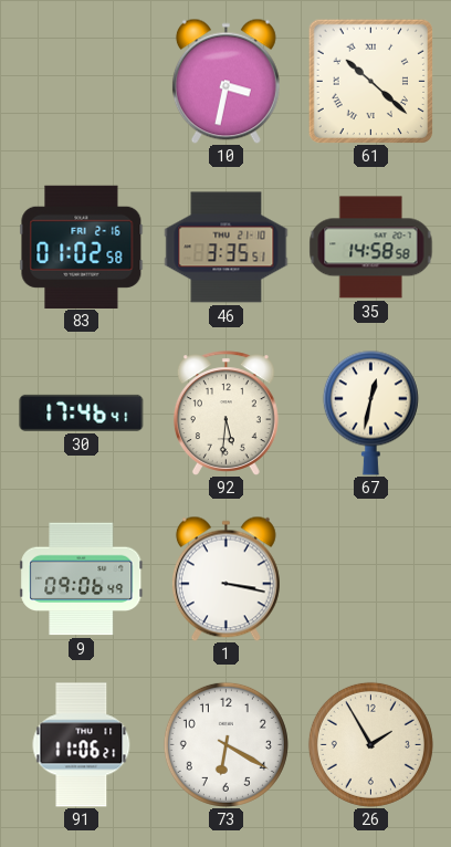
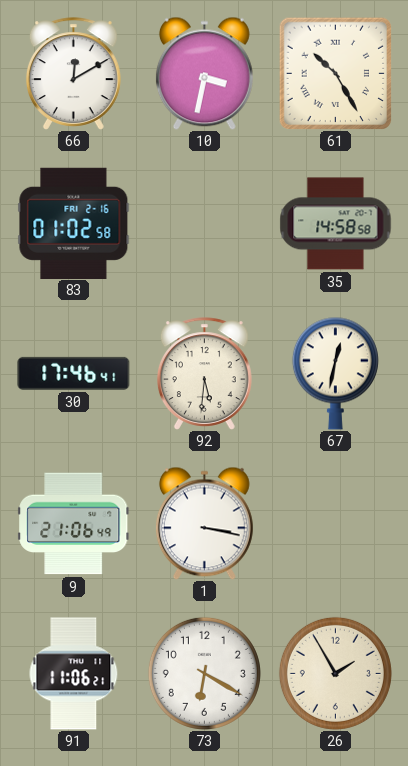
66: none -> 12:10
61: 10:22 -> 10:25
46: 3:35 -> none
9: 09:06 -> 21:06
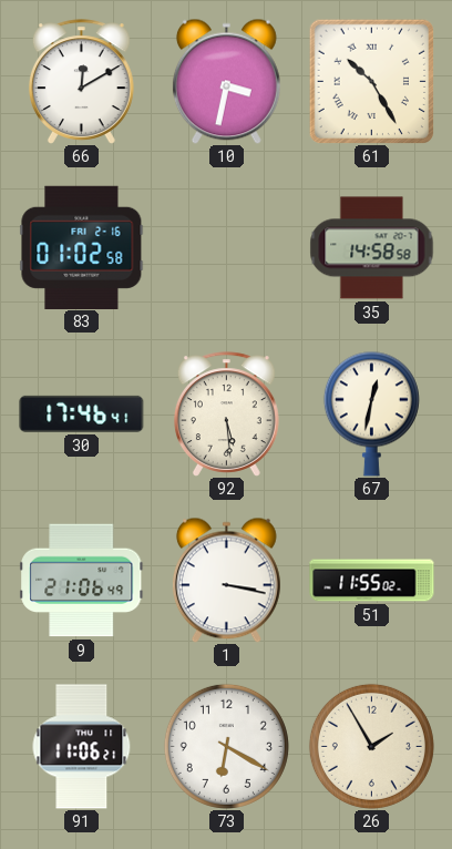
92: 5:31 -> 5:29
51: none -> 11:55
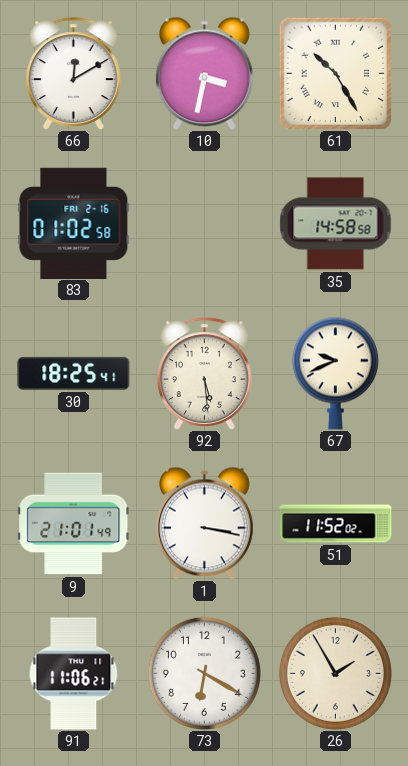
30: 17:46 -> 18:25
67: 12:32 -> 9:41
9: 21:06 -> 21:01
51: 11:55 -> 11:52
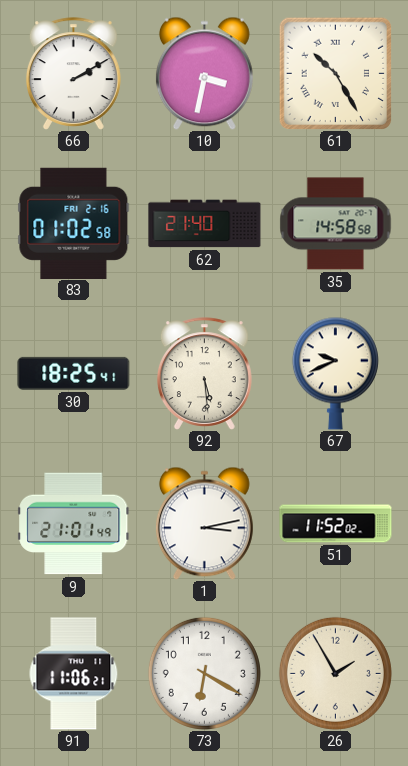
66: 12:10 -> 2:10
62: none -> 21:40
1: 3:17 -> 3:13
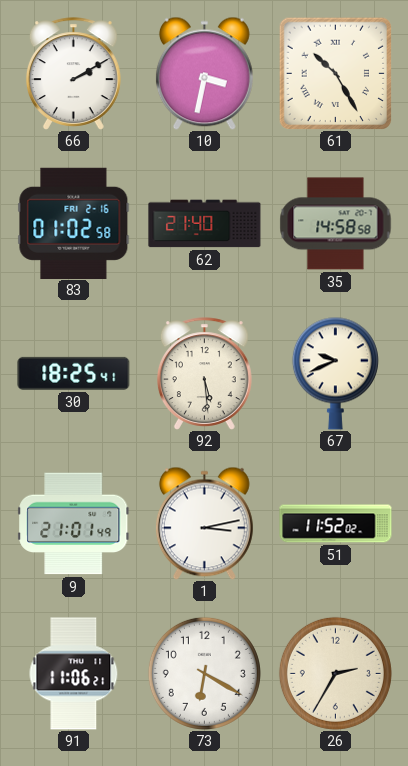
26: 1:55 -> 2:35
